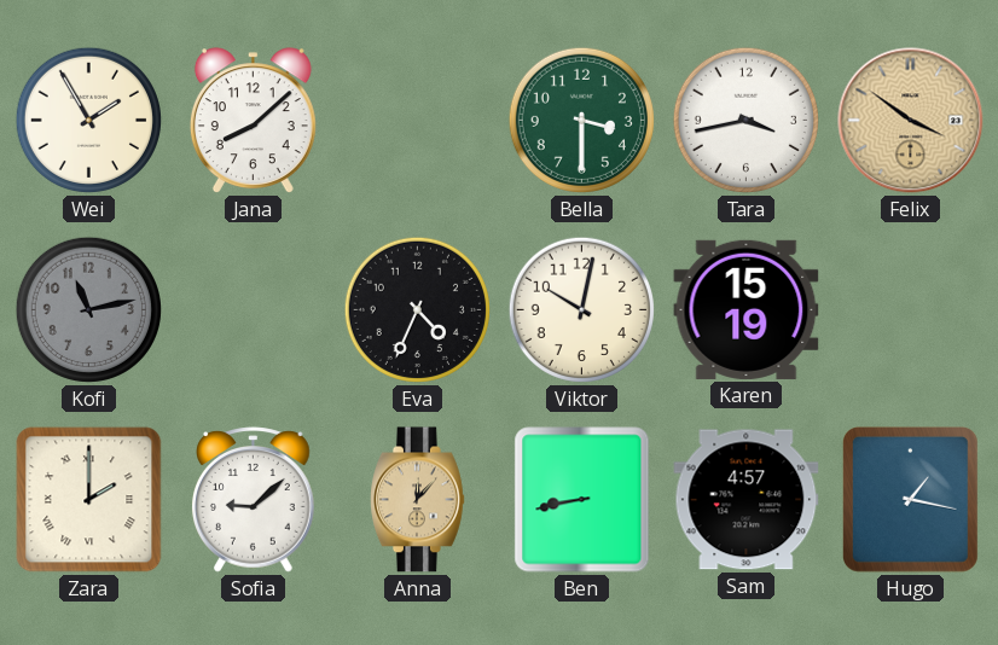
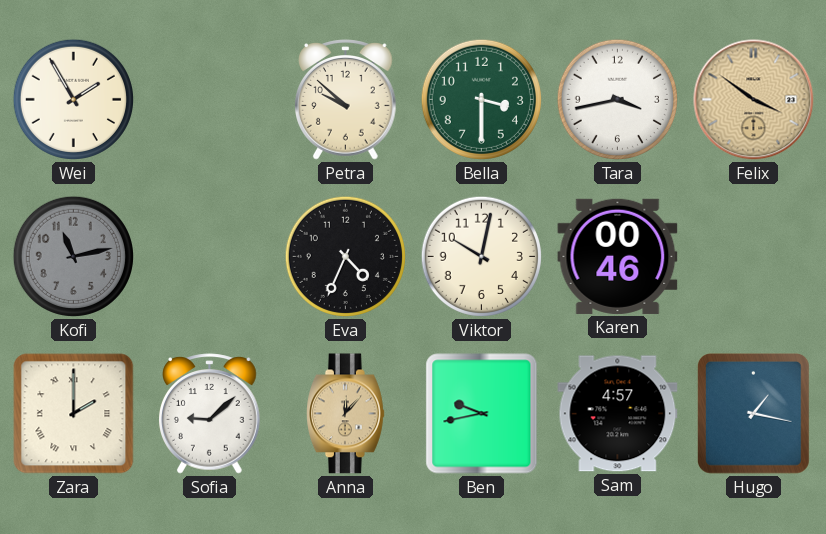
Jana: 8:08 -> none
Petra: none -> 9:52
Karen: 15:19 -> 00:46
Ben: 8:43 -> 9:43
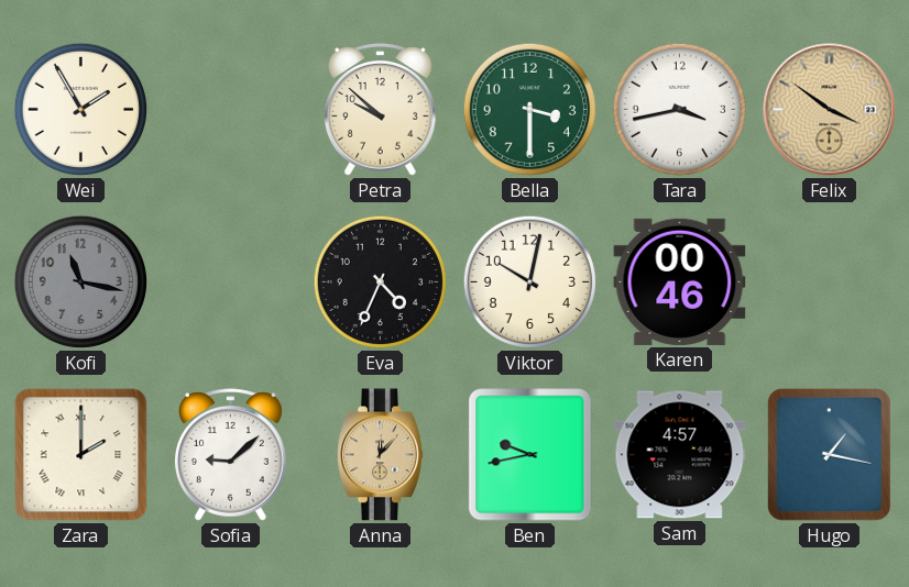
Kofi: 11:13 -> 11:17
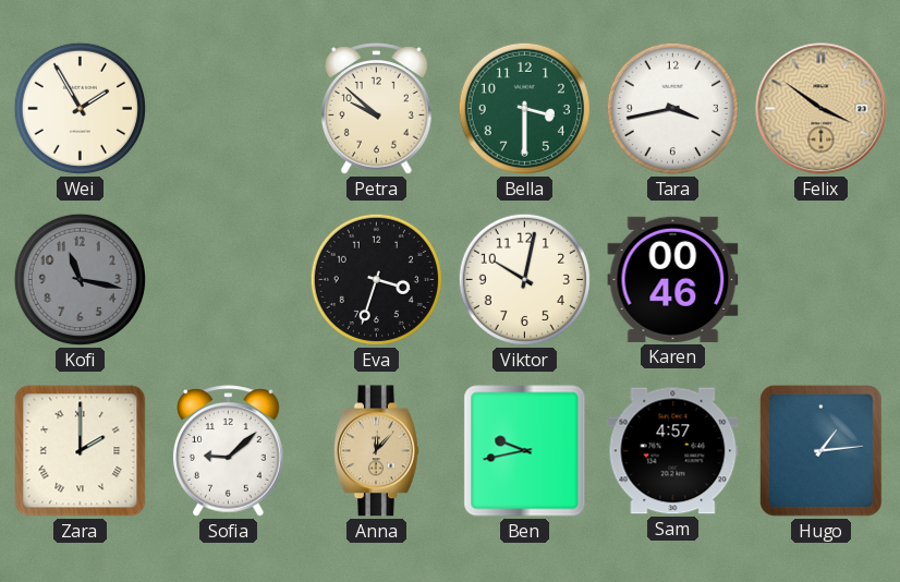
Eva: 4:34 -> 3:33
Hugo: 1:17 -> 1:14
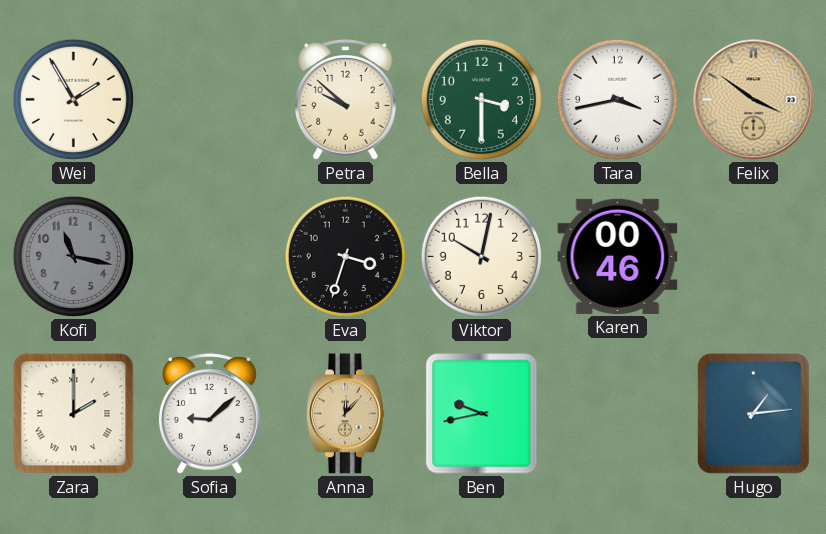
Sam: 4:57 -> none
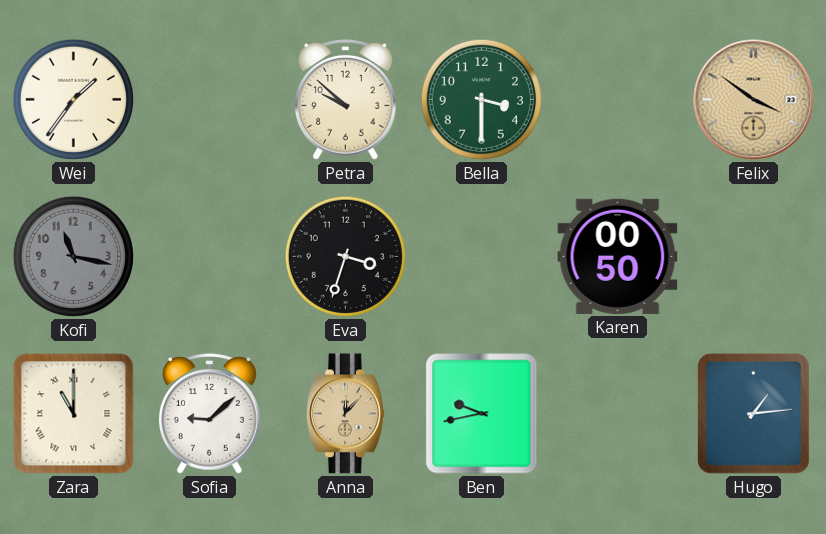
Wei: 1:55 -> 1:36
Tara: 3:43 -> none
Viktor: 10:02 -> none
Karen: 00:46 -> 00:50
Zara: 2:00 -> 11:00
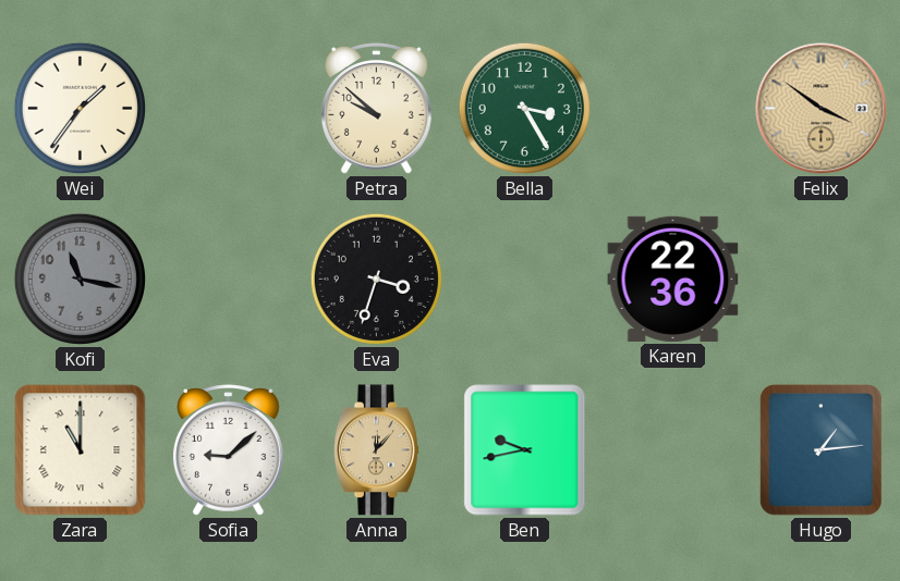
Bella: 3:30 -> 3:25
Karen: 00:50 -> 22:36
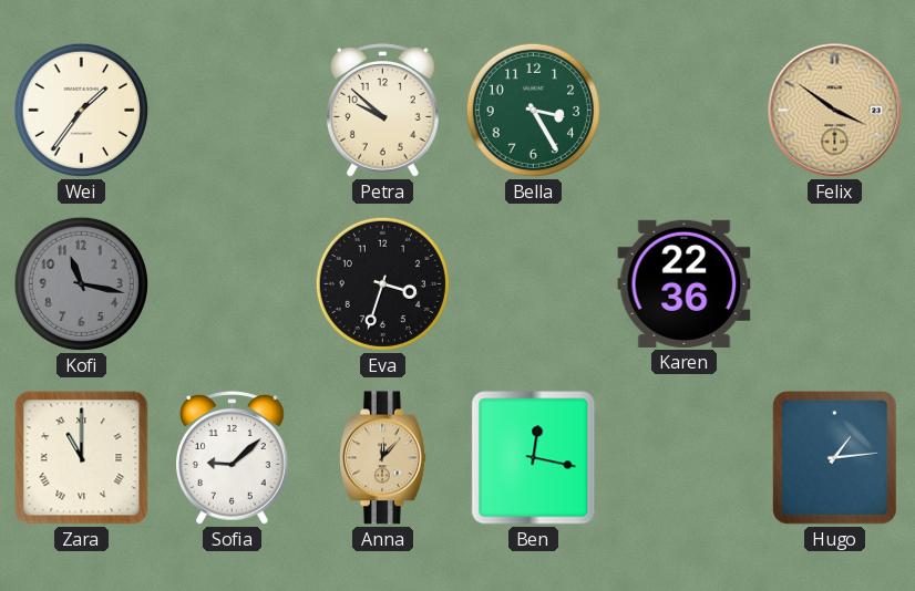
Ben: 9:43 -> 12:17
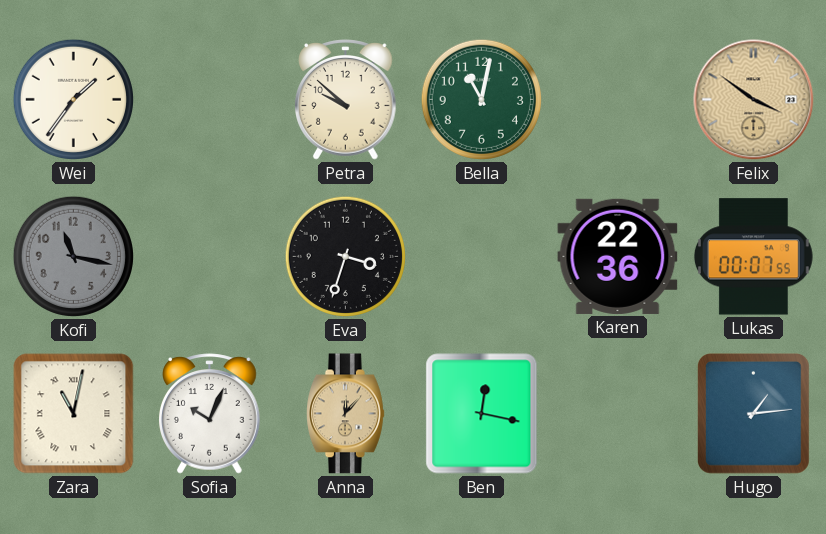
Bella: 3:25 -> 11:02
Lukas: none -> 00:07
Zara: 11:00 -> 11:02
Sofia: 9:08 -> 10:04
